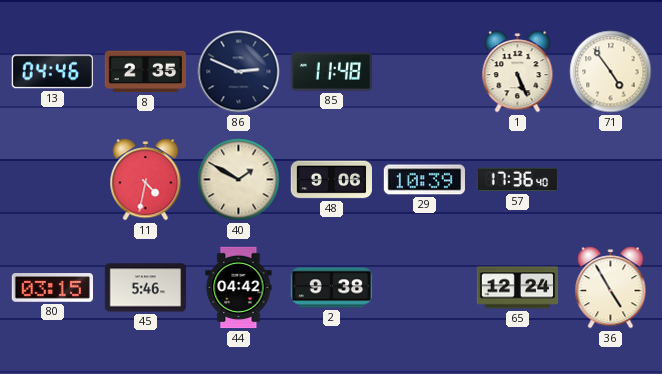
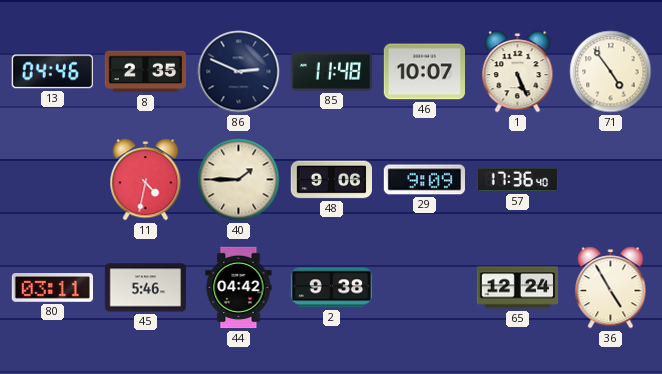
46: none -> 10:07
40: 1:50 -> 1:45
29: 10:39 -> 9:09
80: 03:15 -> 03:11
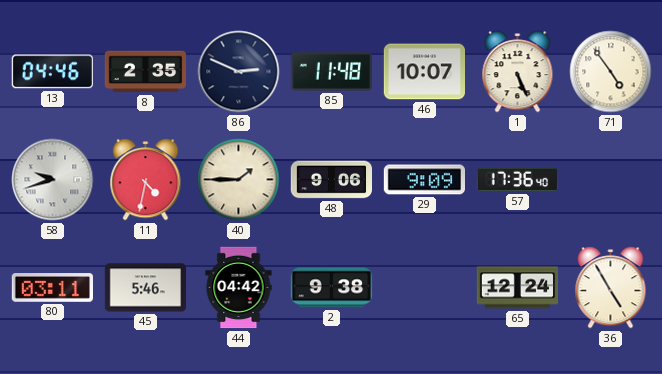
58: none -> 9:42
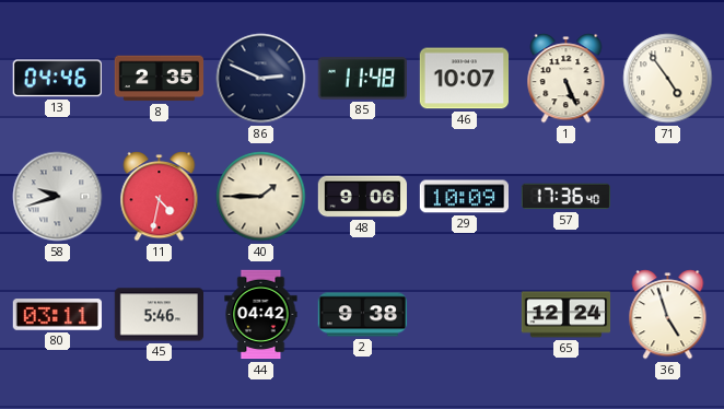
29: 9:09 -> 10:09
36: 4:55 -> 4:57
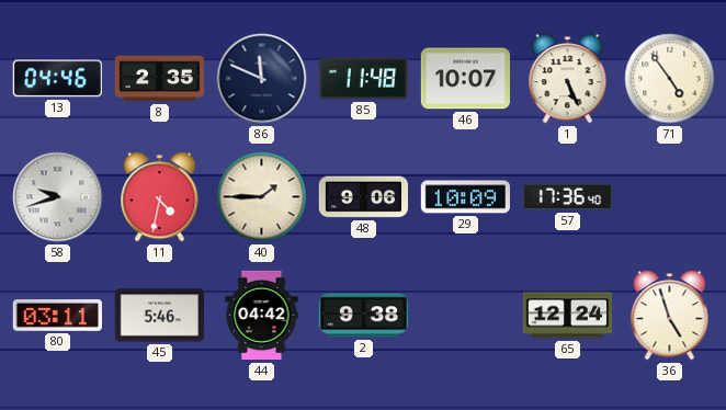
86: 2:49 -> 11:49
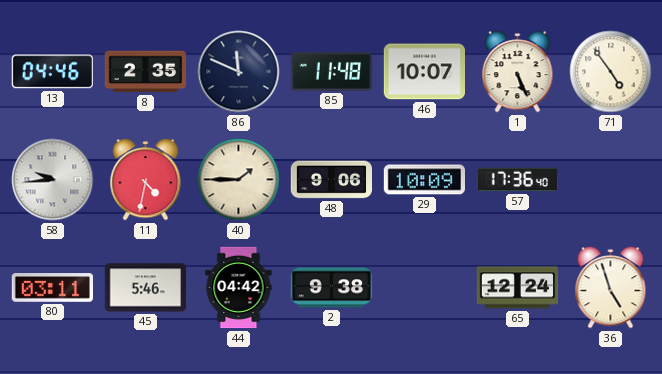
58: 9:42 -> 9:44
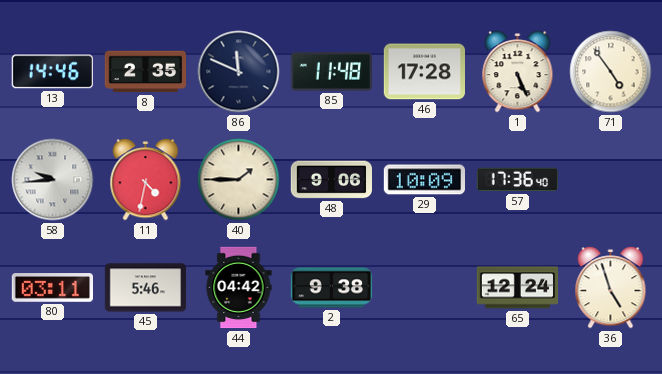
13: 04:46 -> 14:46
46: 10:07 -> 17:28
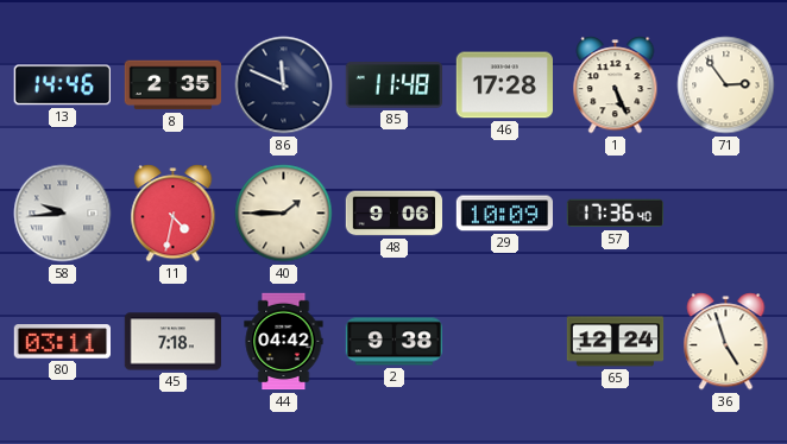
71: 4:54 -> 2:54
45: 5:46 -> 7:18
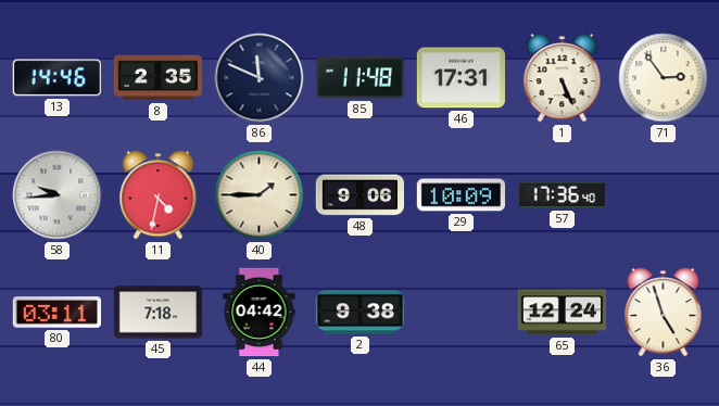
46: 17:28 -> 17:31
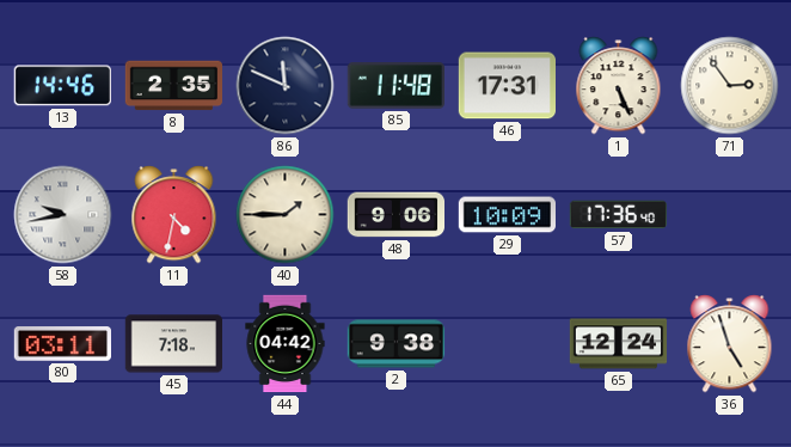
58: 9:44 -> 9:43
